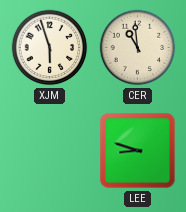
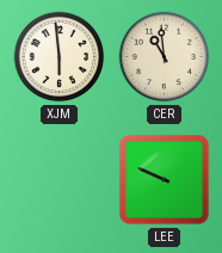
XJM: 5:57 -> 5:59
LEE: 8:48 -> 9:49
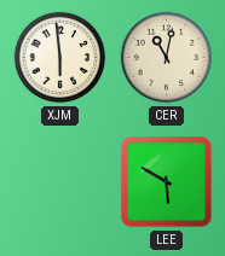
CER: 10:59 -> 11:02
LEE: 9:49 -> 5:50
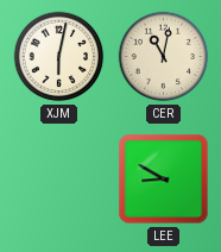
XJM: 5:59 -> 6:02
LEE: 5:50 -> 8:50
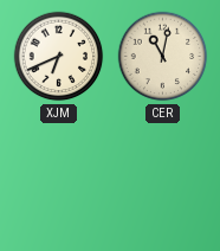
XJM: 6:02 -> 6:41
LEE: 8:50 -> none
